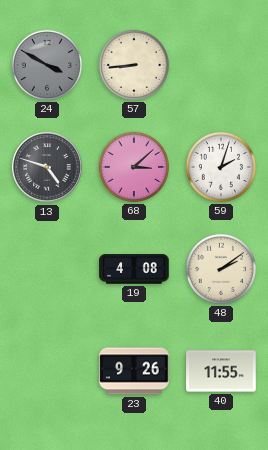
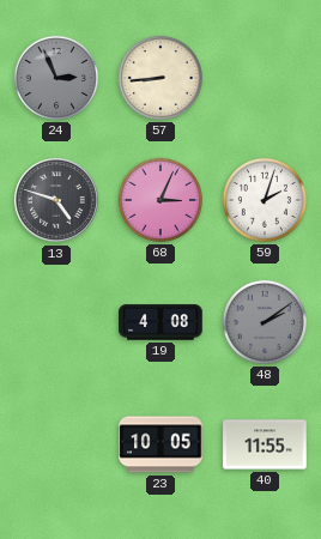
24: 3:50 -> 2:56
68: 3:08 -> 3:04
48 dial: cream -> grey
23: 9:26 -> 10:05
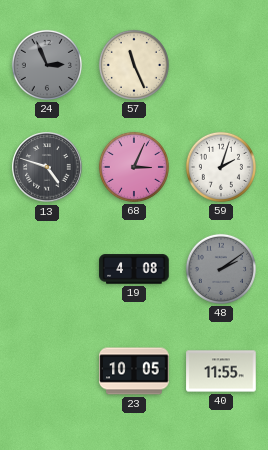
57: 8:44 -> 11:26
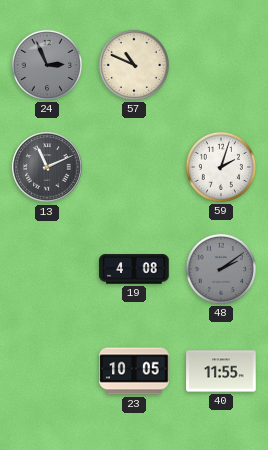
57: 11:26 -> 10:49
13: 4:48 -> 11:11
68: 3:04 -> none
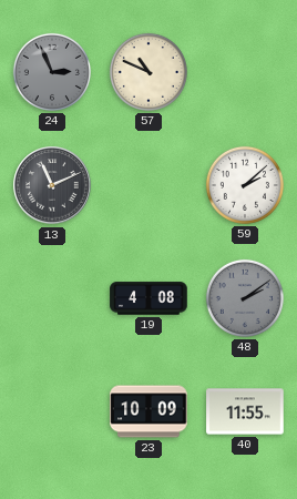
59: 2:03 -> 2:08
23: 10:05 -> 10:09
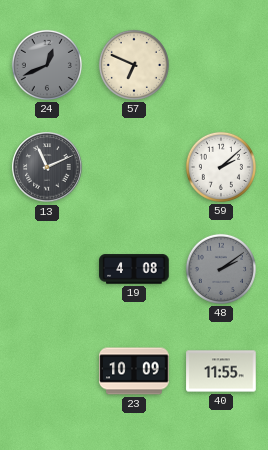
24: 2:56 -> 12:41
57: 10:49 -> 6:49
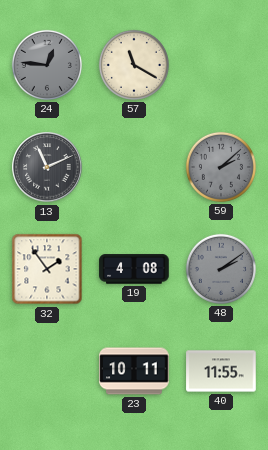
24: 12:41 -> 12:46
57: 6:49 -> 11:20
59 dial: white -> grey
32: none -> 1:54
23: 10:09 -> 10:11
